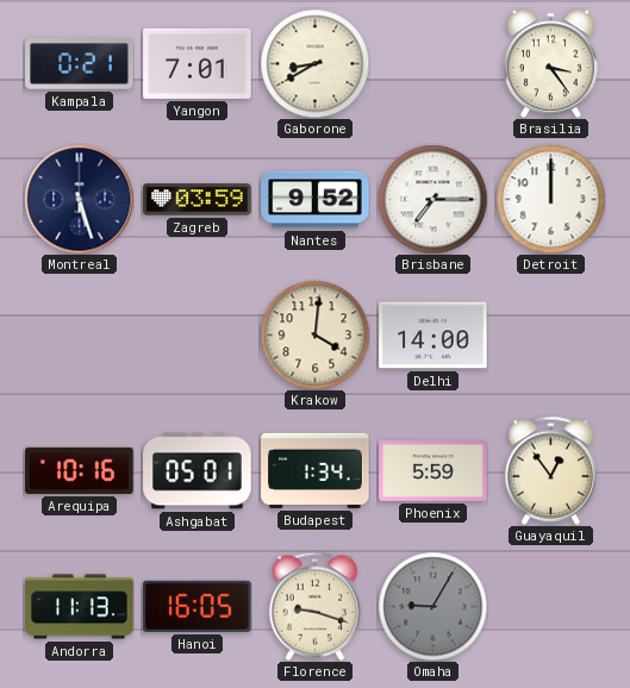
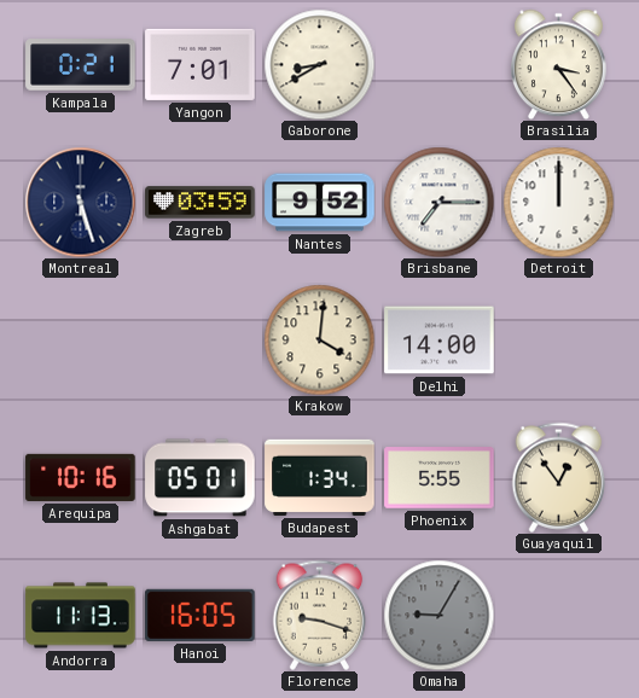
Phoenix: 5:59 -> 5:55
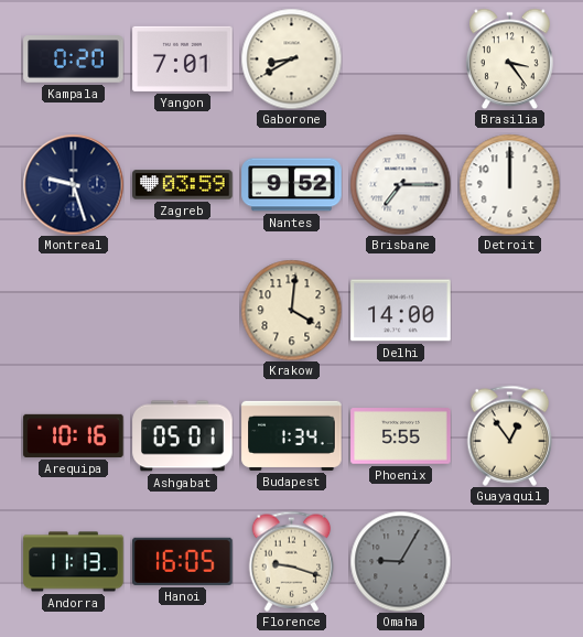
Kampala: 0:21 -> 0:20
Montreal: 5:27 -> 9:27
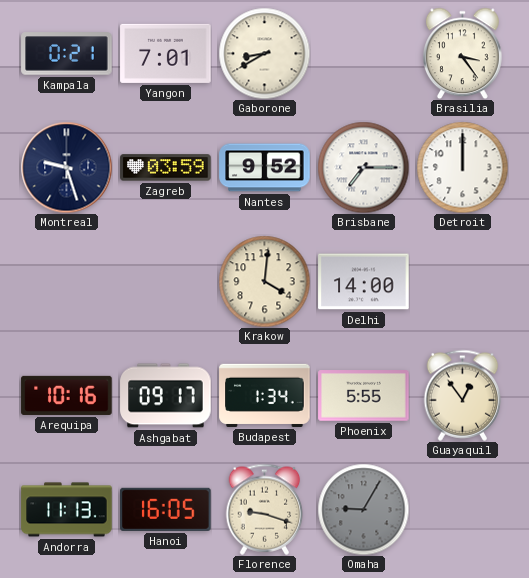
Kampala: 0:20 -> 0:21
Ashgabat: 05:01 -> 09:17
